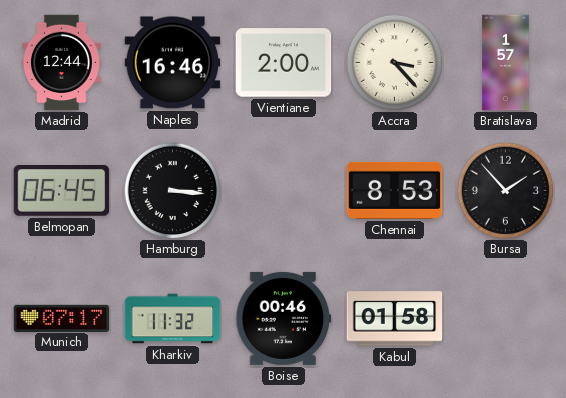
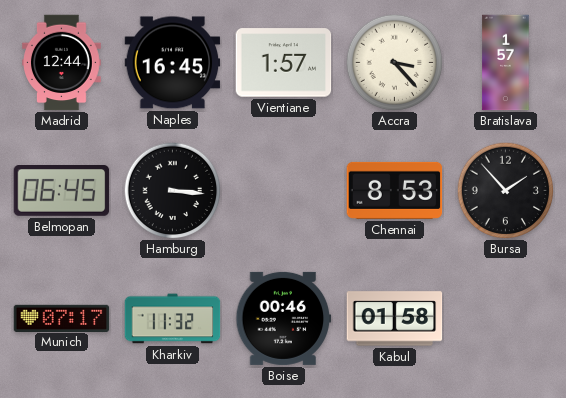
Naples: 16:46 -> 16:45
Vientiane: 2:00 -> 1:57
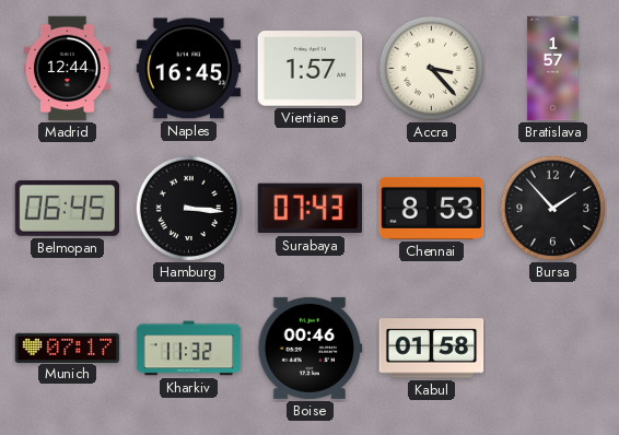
Surabaya: none -> 07:43
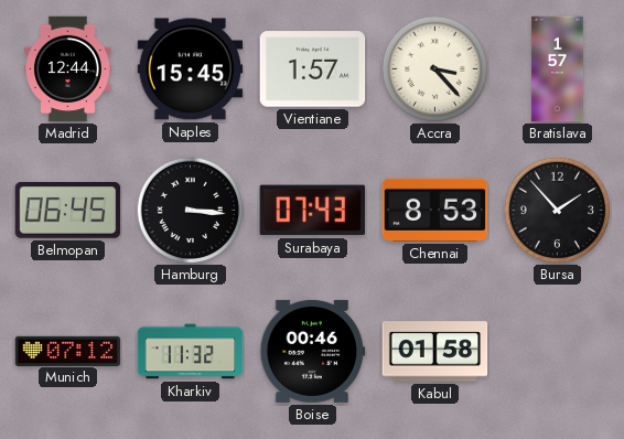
Naples: 16:45 -> 15:45
Munich: 07:17 -> 07:12
